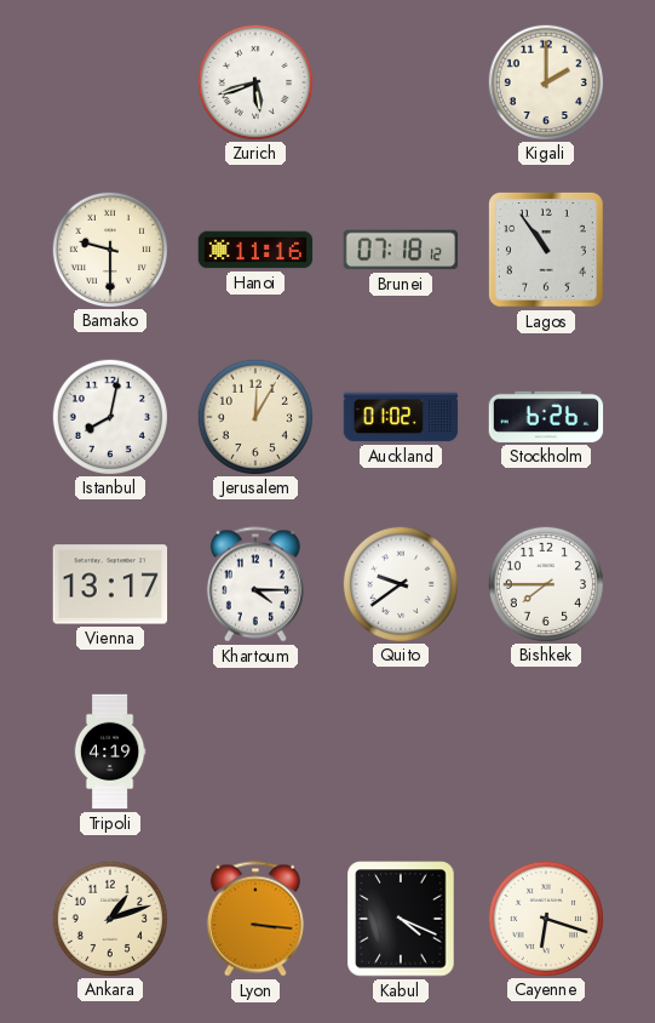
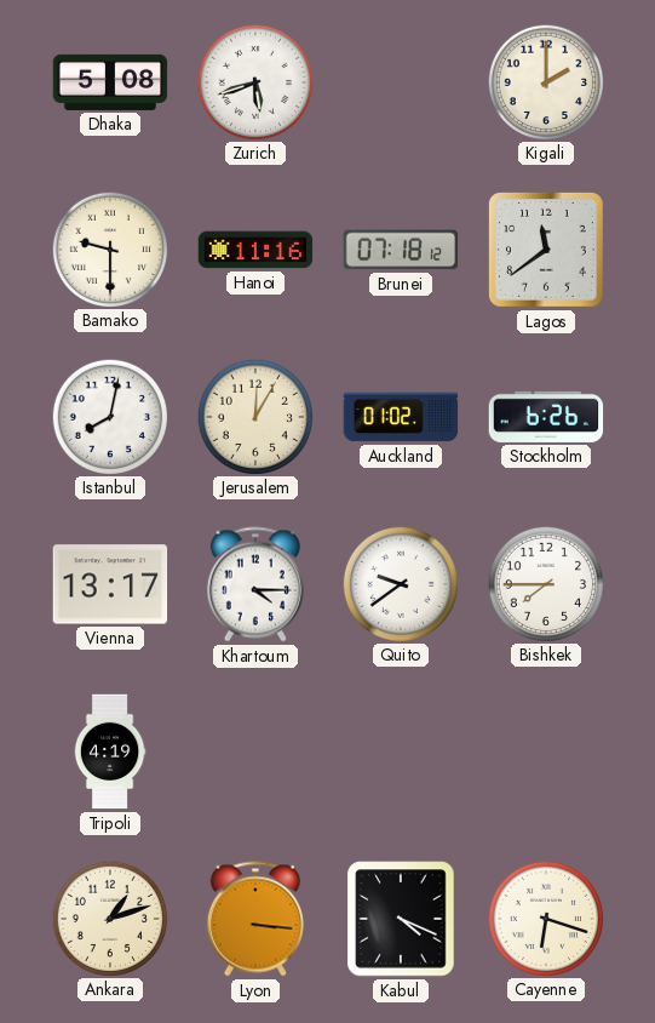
Dhaka: none -> 5:08
Lagos: 10:54 -> 11:39
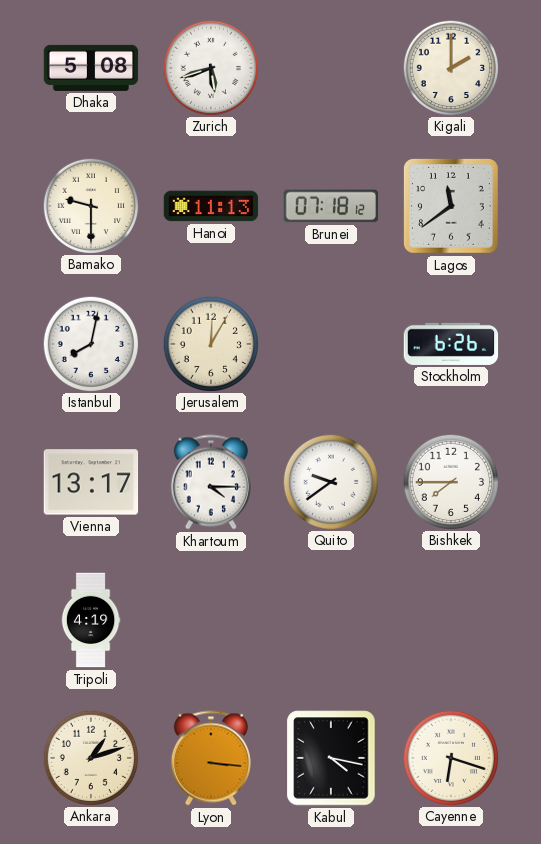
Hanoi: 11:16 -> 11:13
Auckland: 01:02 -> none
Kabul: 4:19 -> 4:17
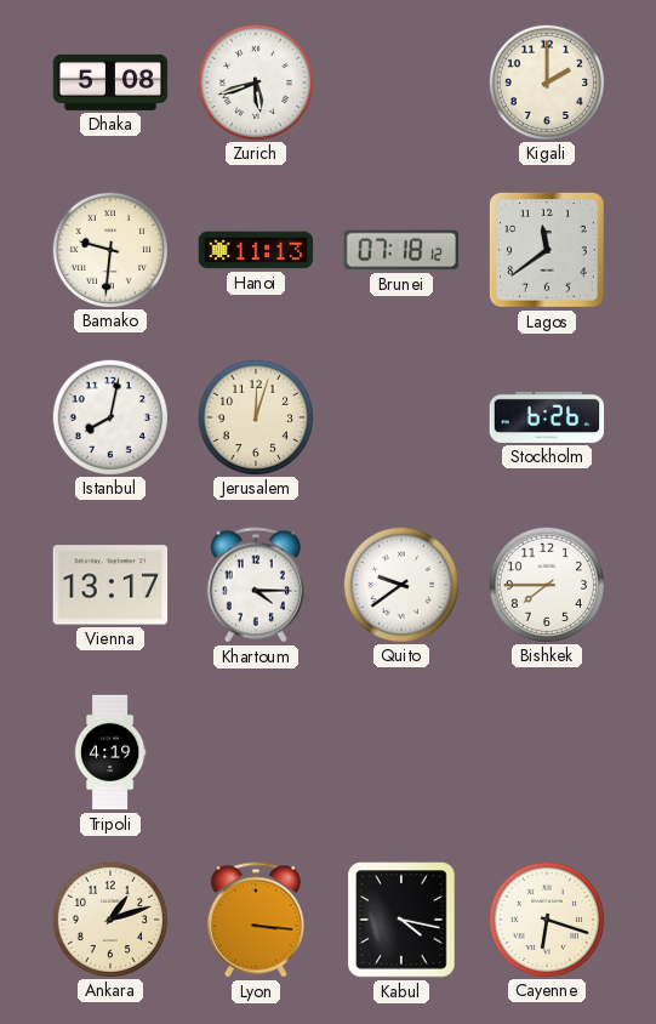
Bamako: 9:30 -> 9:31
Jerusalem: 12:05 -> 12:03
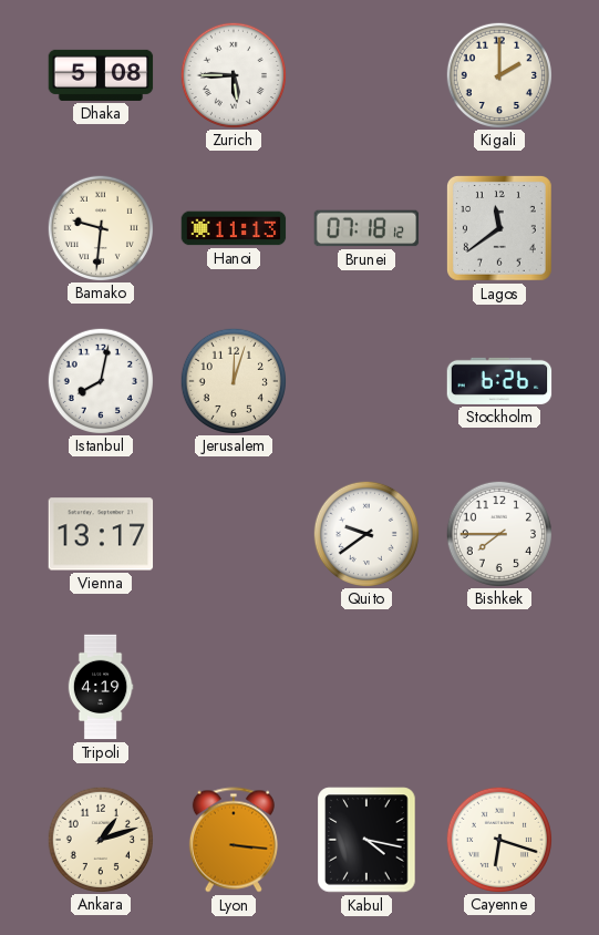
Zurich: 5:42 -> 5:45
Khartoum: 4:15 -> none
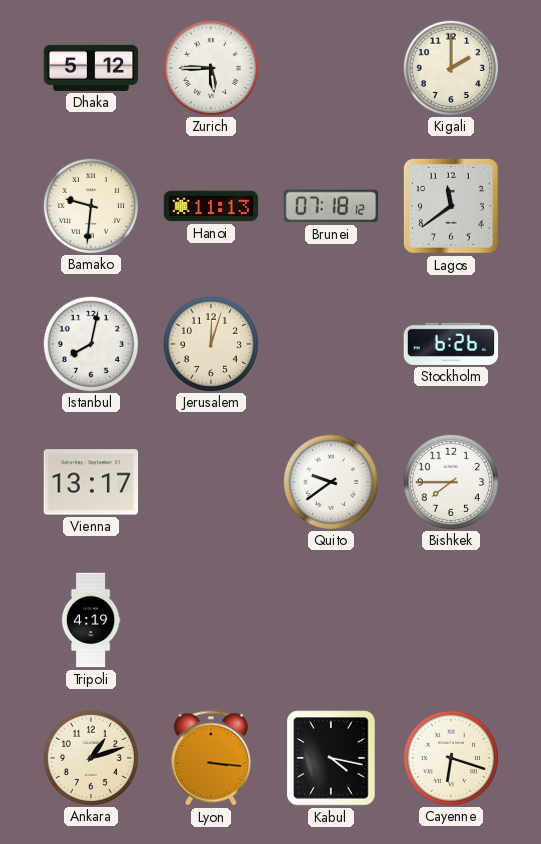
Dhaka: 5:08 -> 5:12
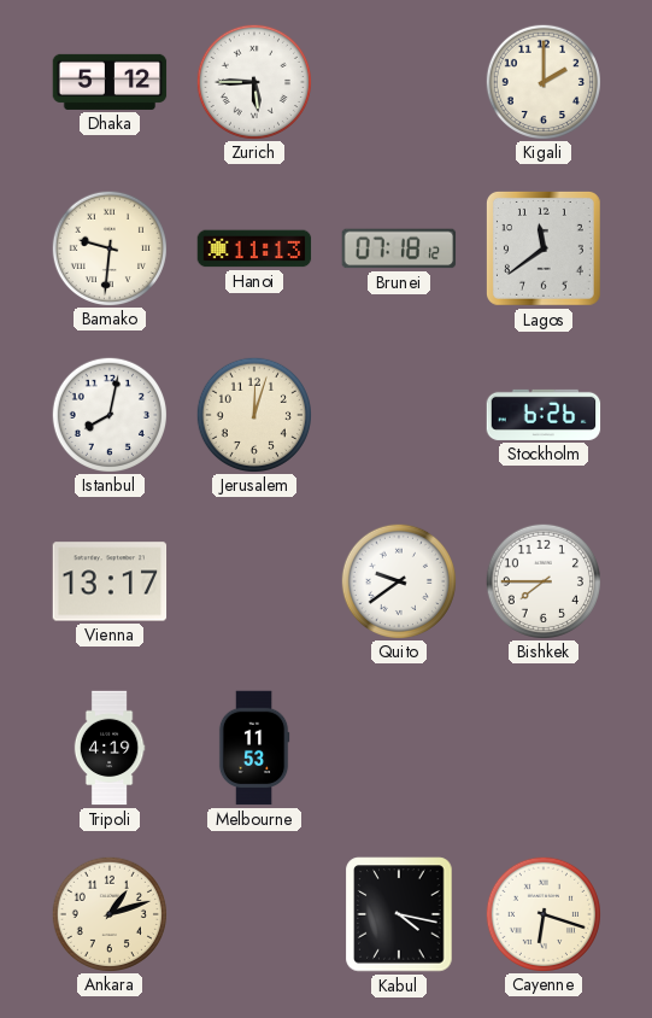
Melbourne: none -> 11:53
Lyon: 3:16 -> none
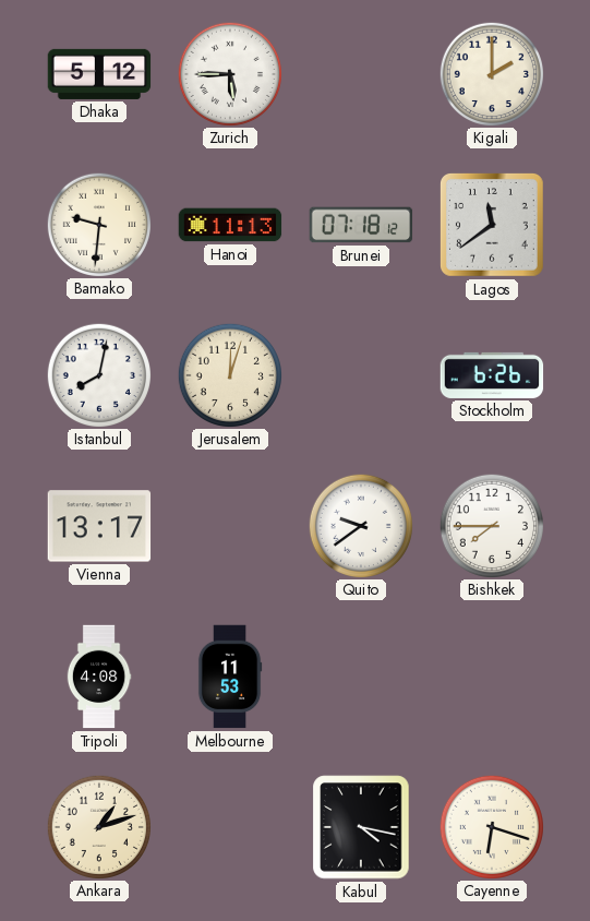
Tripoli: 4:19 -> 4:08
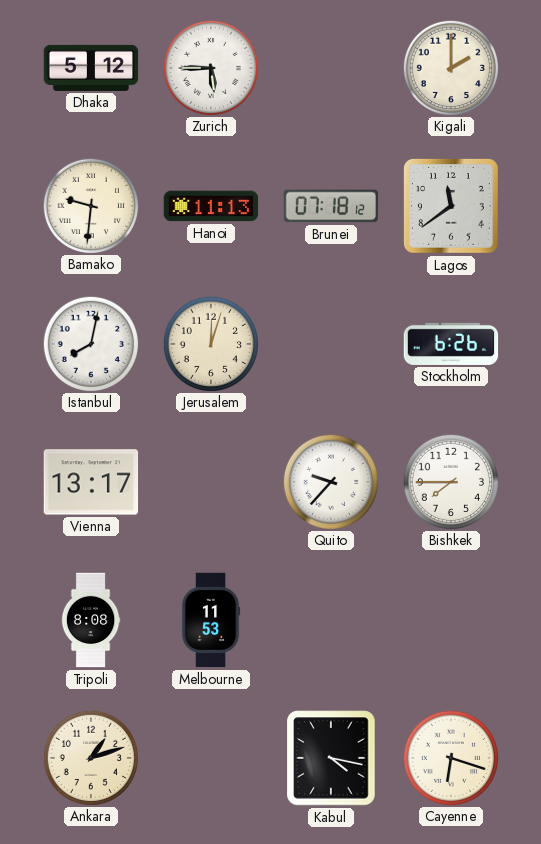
Quito: 9:39 -> 9:37
Tripoli: 4:08 -> 8:08
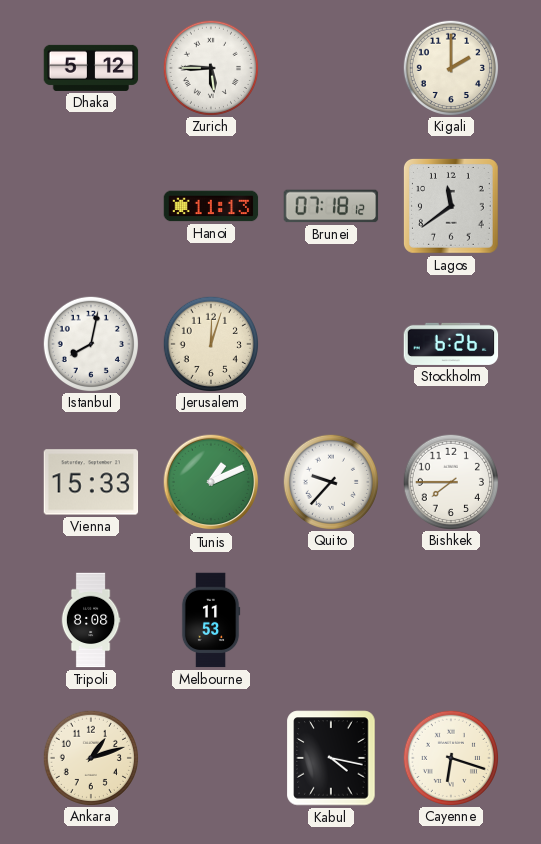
Bamako: 9:31 -> none
Vienna: 13:17 -> 15:33
Tunis: none -> 1:11
